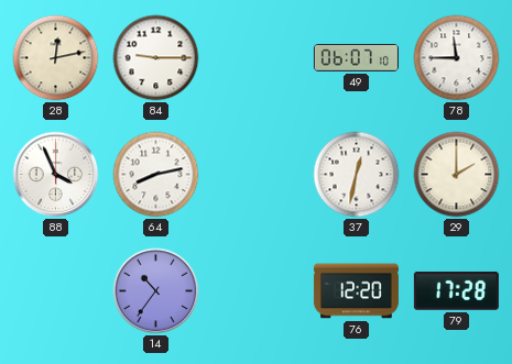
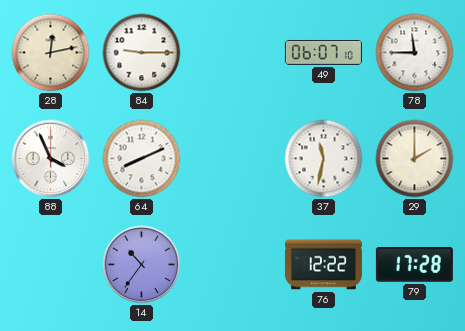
64: 8:13 -> 8:11
37: 12:32 -> 11:32
76: 12:20 -> 12:22
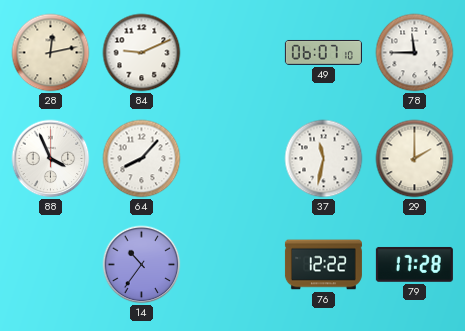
84: 9:15 -> 9:11
64: 8:11 -> 8:07
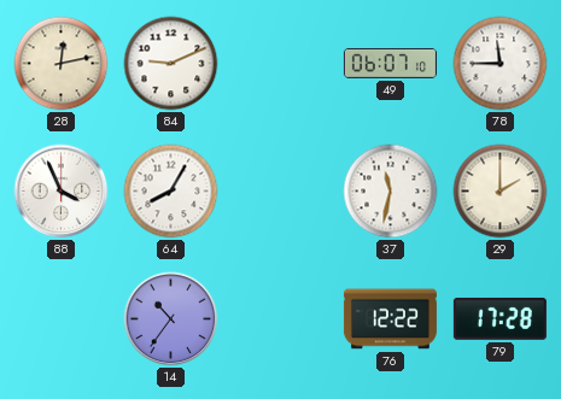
64: 8:07 -> 8:05
